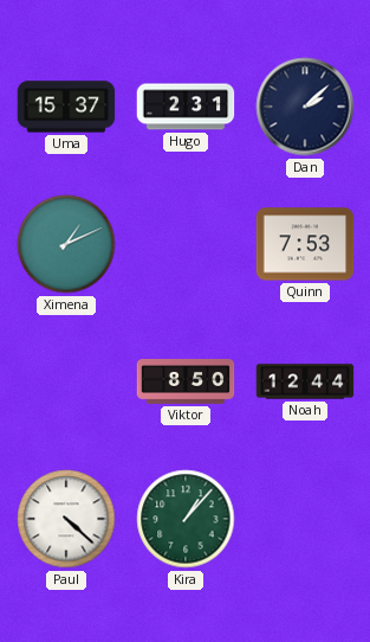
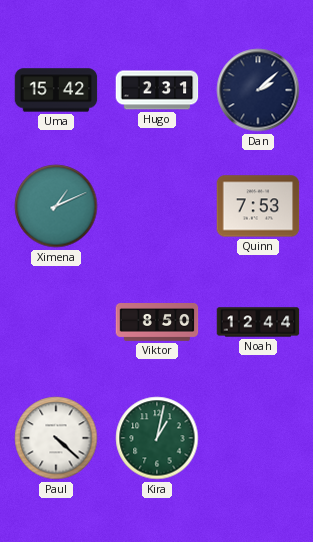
Uma: 15:37 -> 15:42
Kira: 1:07 -> 1:02
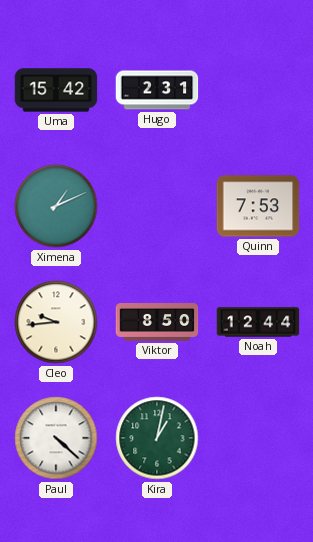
Dan: 2:08 -> none
Cleo: none -> 9:44
